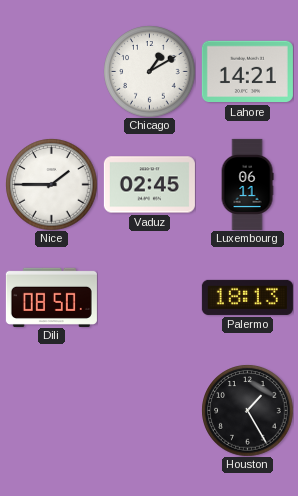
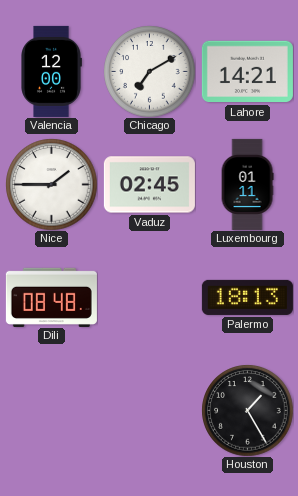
Valencia: none -> 12:00
Chicago: 1:10 -> 7:10
Luxembourg: 06:11 -> 01:11
Dili: 08:50 -> 08:48
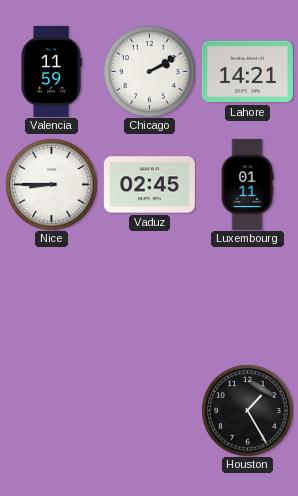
Valencia: 12:00 -> 11:59
Chicago: 7:10 -> 2:10
Nice: 1:45 -> 8:45
Dili: 08:48 -> none
Palermo: 18:13 -> none
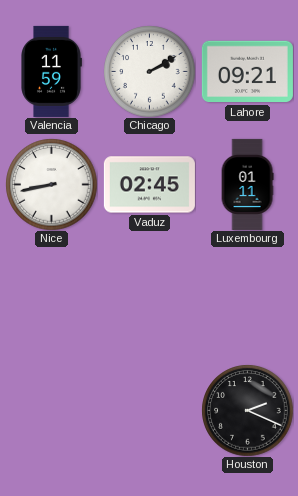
Lahore: 14:21 -> 09:21
Nice: 8:45 -> 8:43
Houston: 1:25 -> 2:19
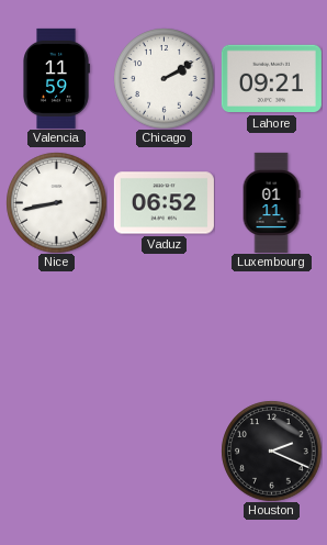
Vaduz: 02:45 -> 06:52
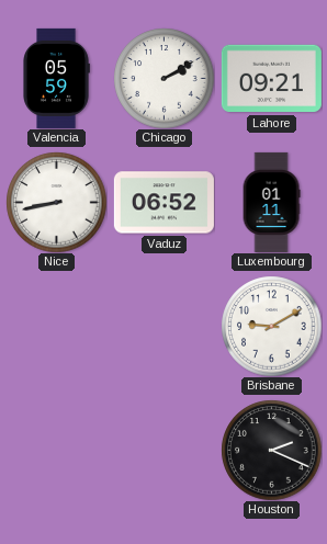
Valencia: 11:59 -> 05:59
Brisbane: none -> 9:10
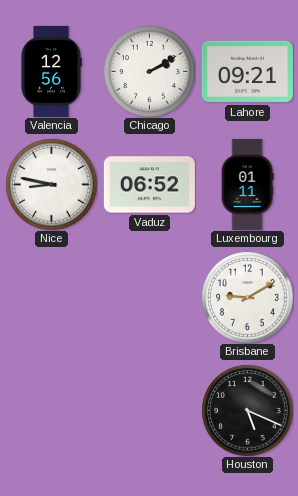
Valencia: 05:59 -> 12:56
Nice: 8:43 -> 8:47
Houston: 2:19 -> 5:19
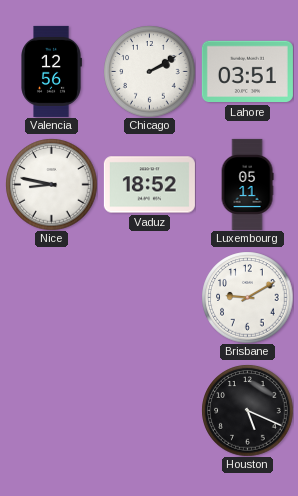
Lahore: 09:21 -> 03:51
Vaduz: 06:52 -> 18:52
Luxembourg: 01:11 -> 05:11
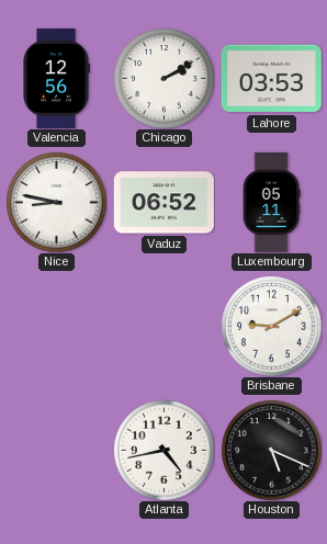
Lahore: 03:51 -> 03:53
Vaduz: 18:52 -> 06:52
Atlanta: none -> 4:43
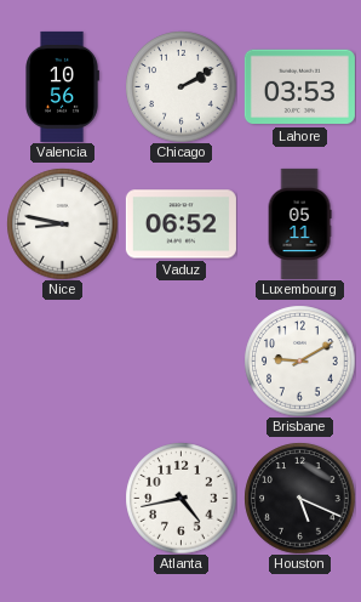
Valencia: 12:56 -> 10:56
